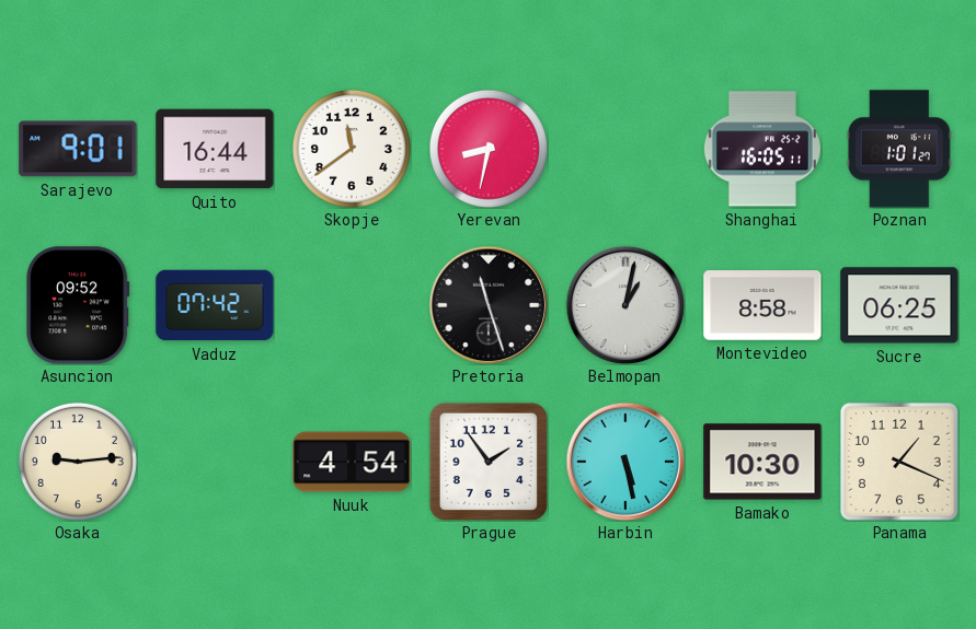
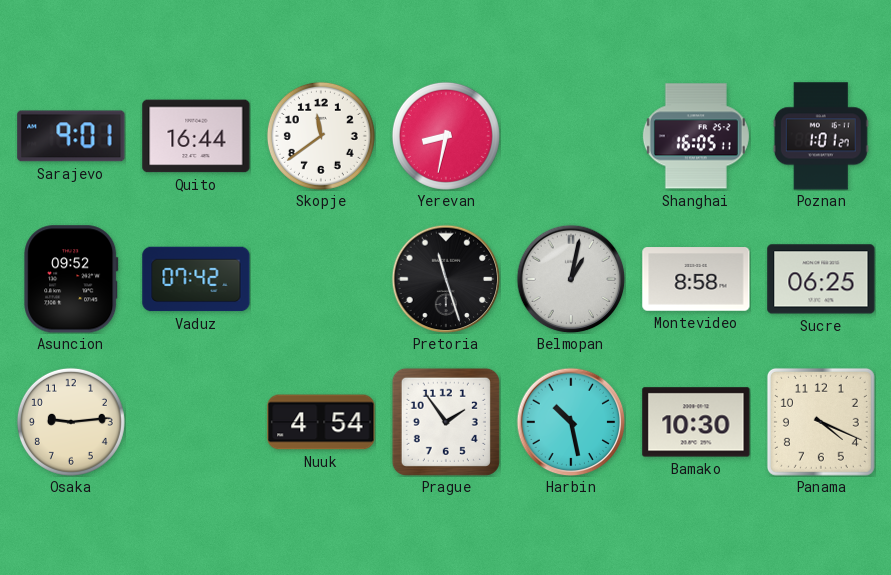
Harbin: 5:28 -> 10:28
Panama: 1:19 -> 4:19
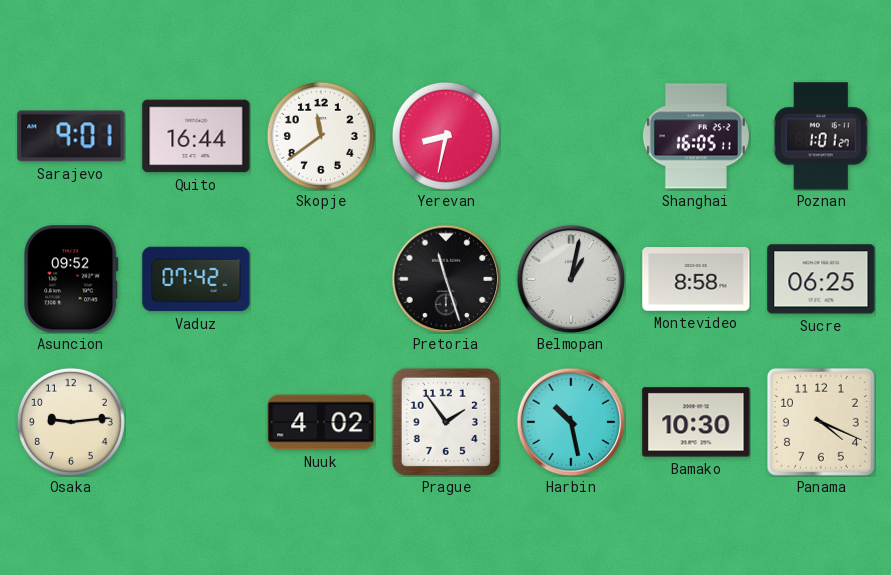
Nuuk: 4:54 -> 4:02
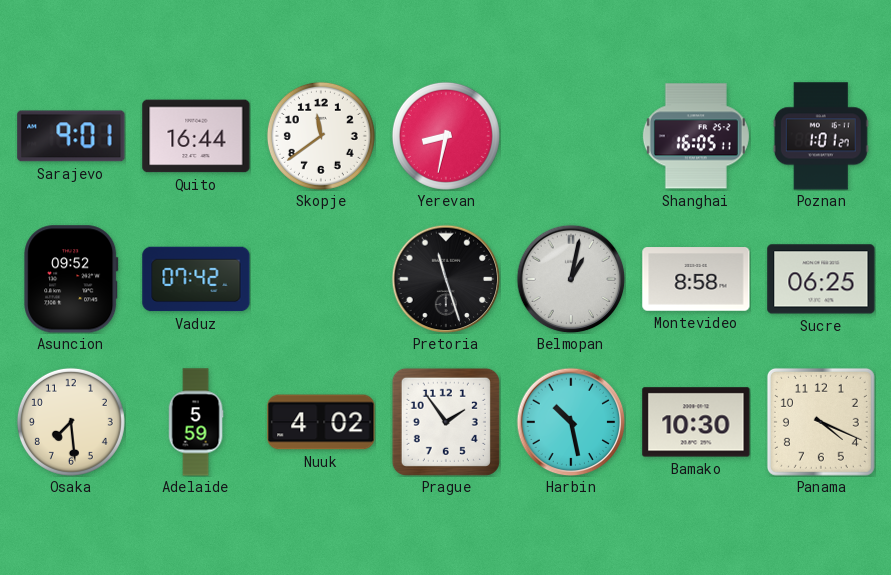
Osaka: 9:14 -> 7:29
Adelaide: none -> 5:59
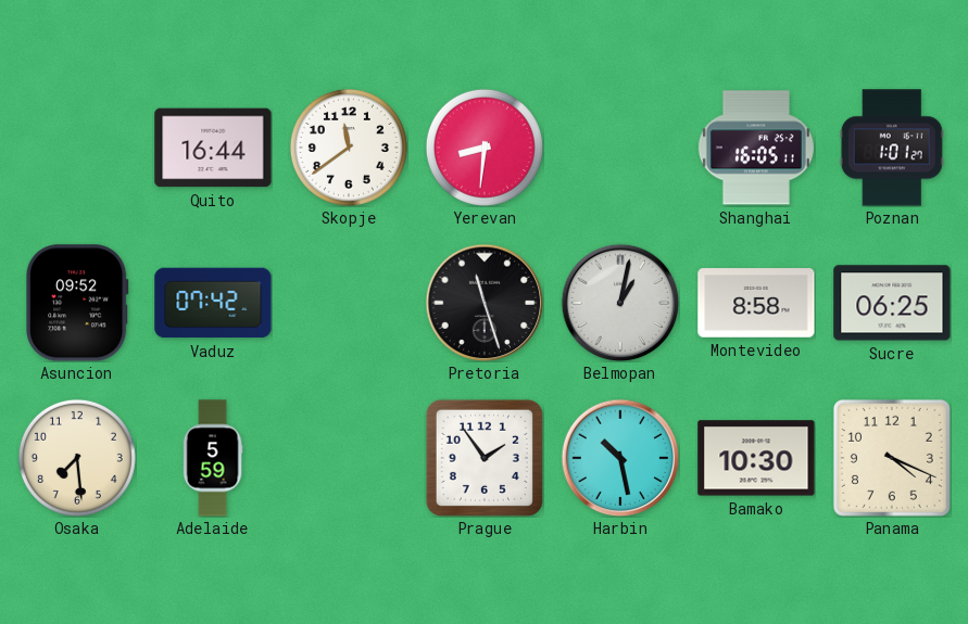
Sarajevo: 9:01 -> none
Yerevan: 8:32 -> 8:31
Nuuk: 4:02 -> none
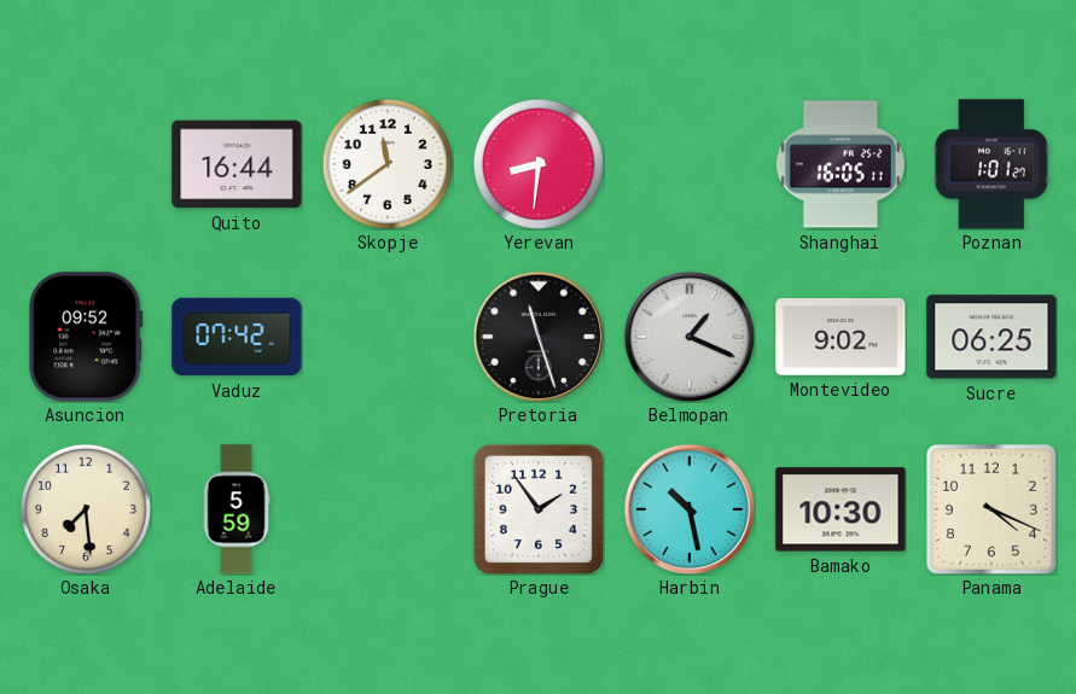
Belmopan: 1:02 -> 1:19
Montevideo: 8:58 -> 9:02
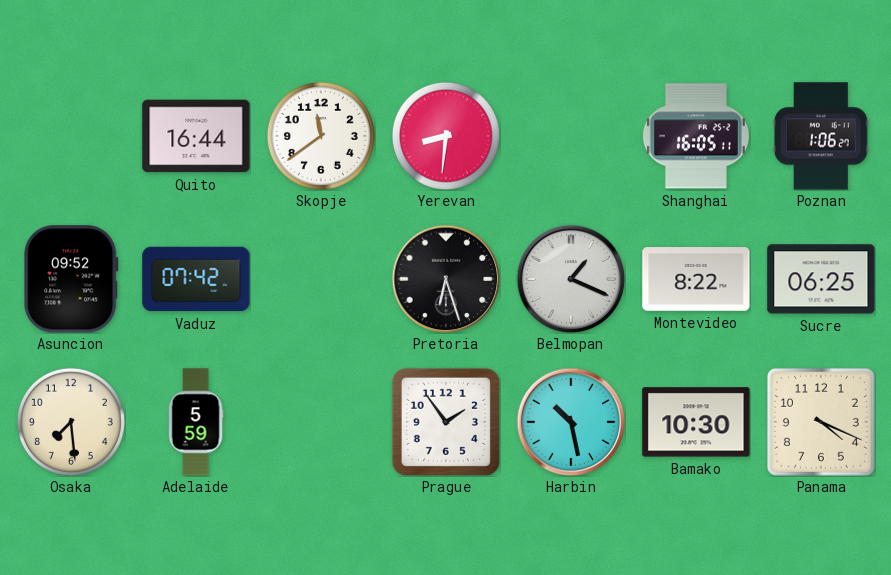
Poznan: 1:01 -> 1:06
Pretoria: 11:27 -> 6:27
Montevideo: 9:02 -> 8:22
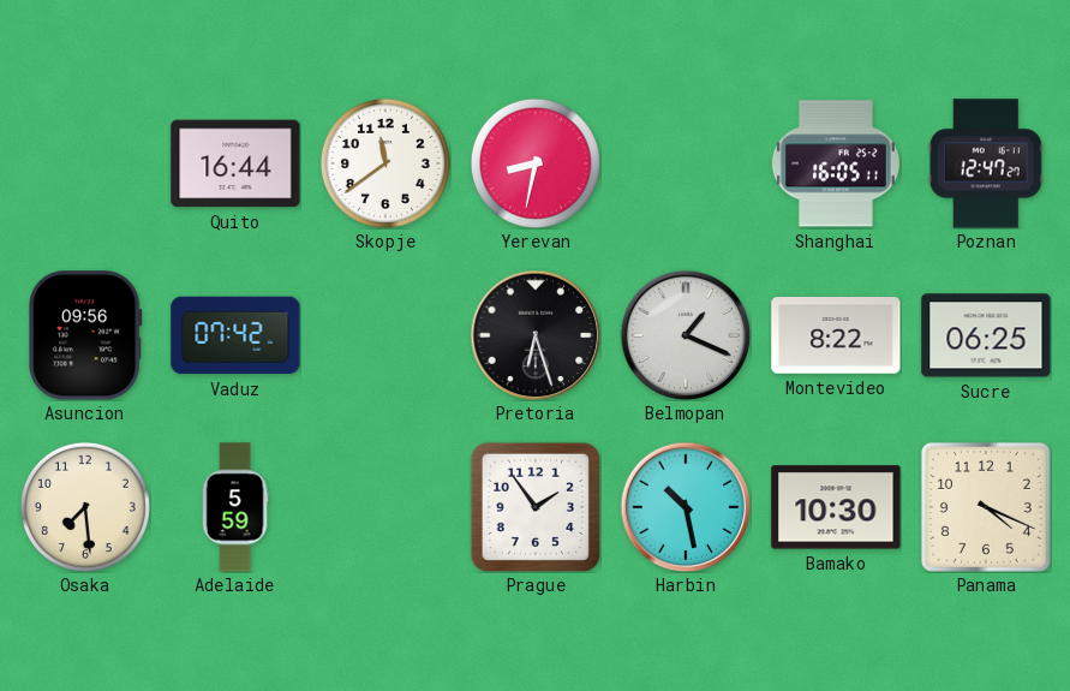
Yerevan: 8:31 -> 8:32
Poznan: 1:06 -> 12:47
Asuncion: 09:52 -> 09:56
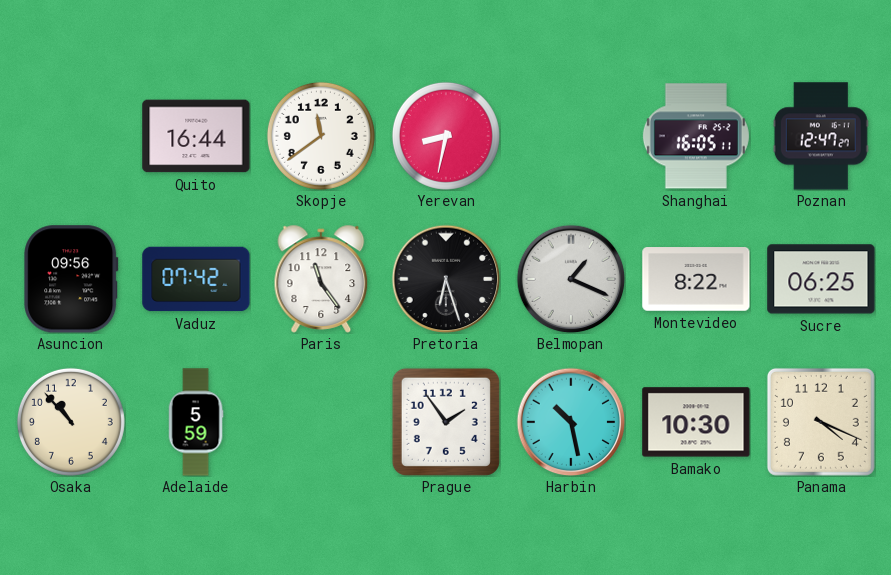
Paris: none -> 11:24
Osaka: 7:29 -> 10:53
